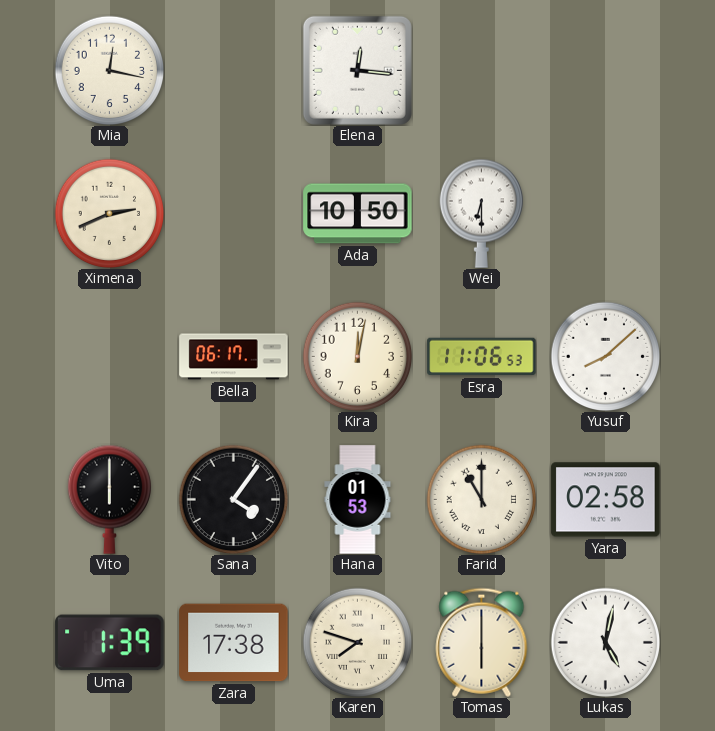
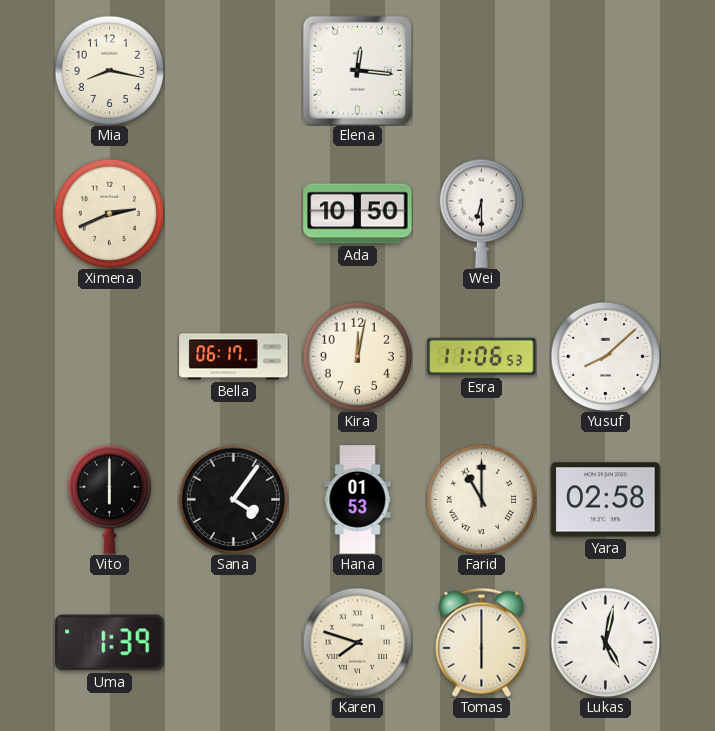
Mia: 12:17 -> 8:17
Zara: 17:38 -> none
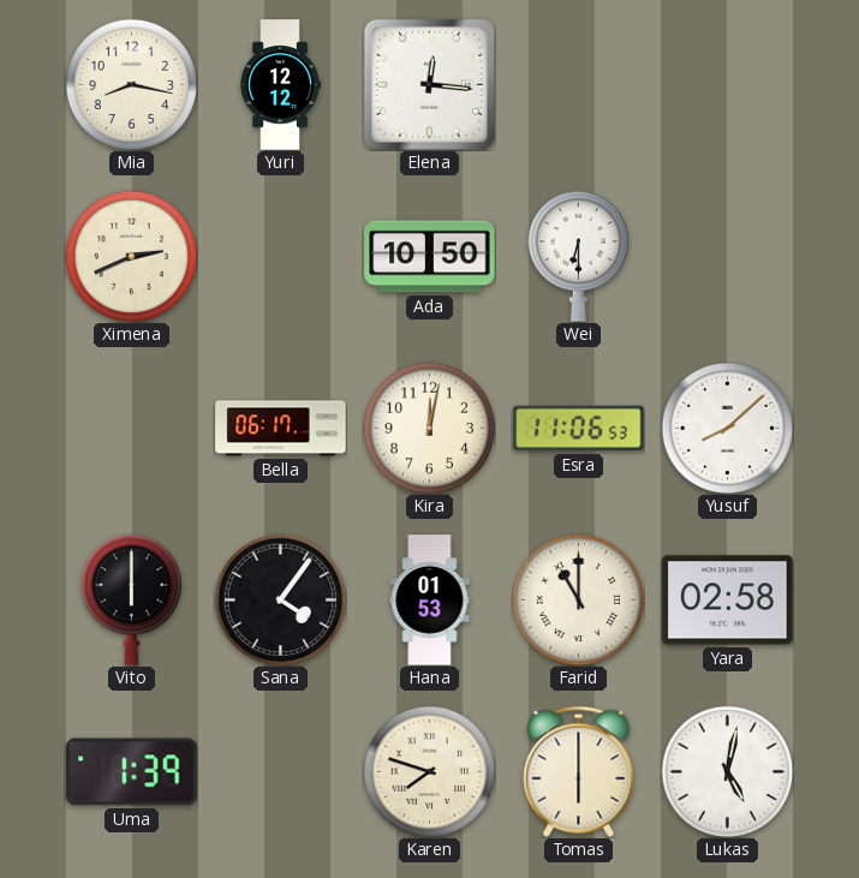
Yuri: none -> 12:12
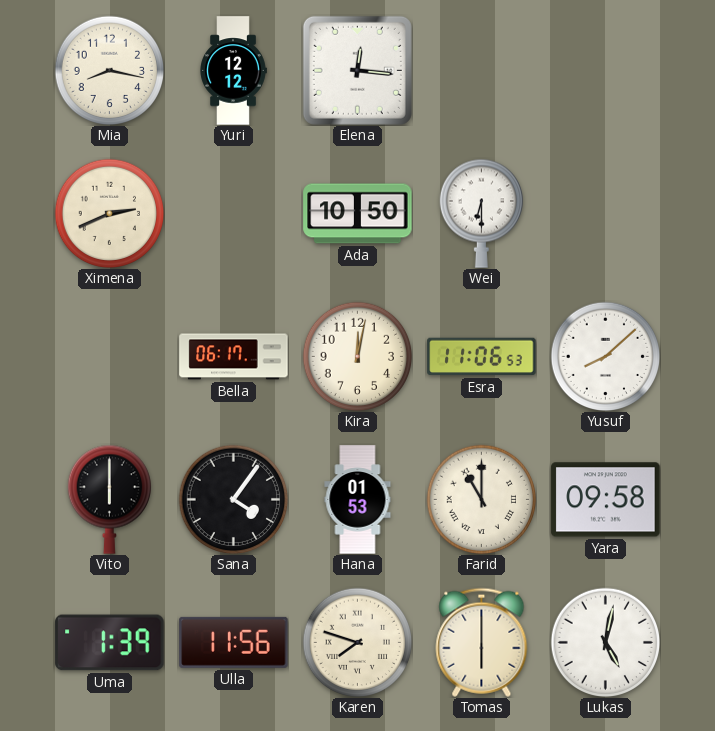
Yara: 02:58 -> 09:58
Ulla: none -> 11:56
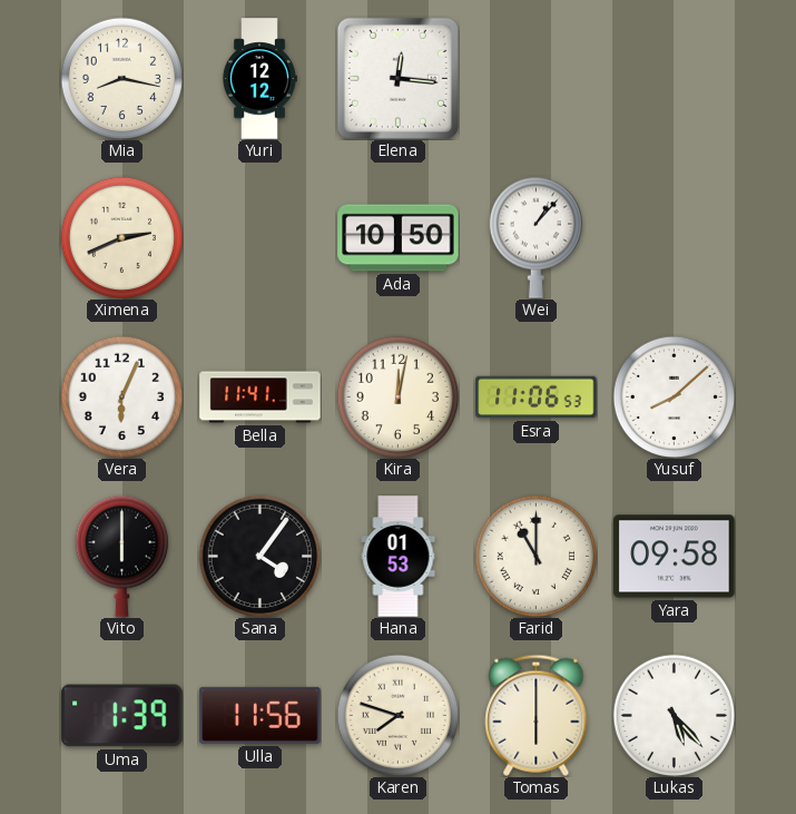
Wei: 6:30 -> 1:07
Vera: none -> 6:04
Bella: 06:17 -> 11:41
Lukas: 5:02 -> 5:23
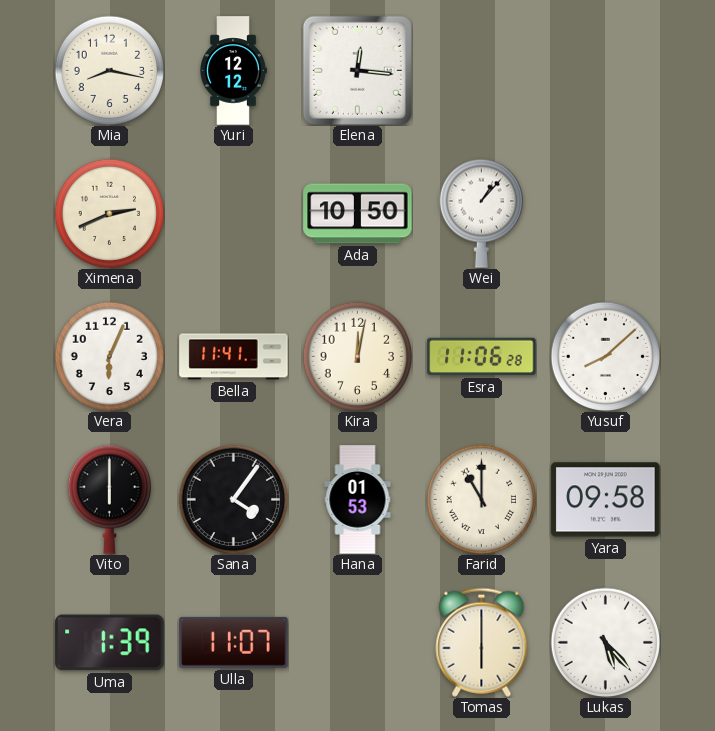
Esra: 11:06:53 -> 11:06:28
Ulla: 11:56 -> 11:07
Karen: 7:48 -> none
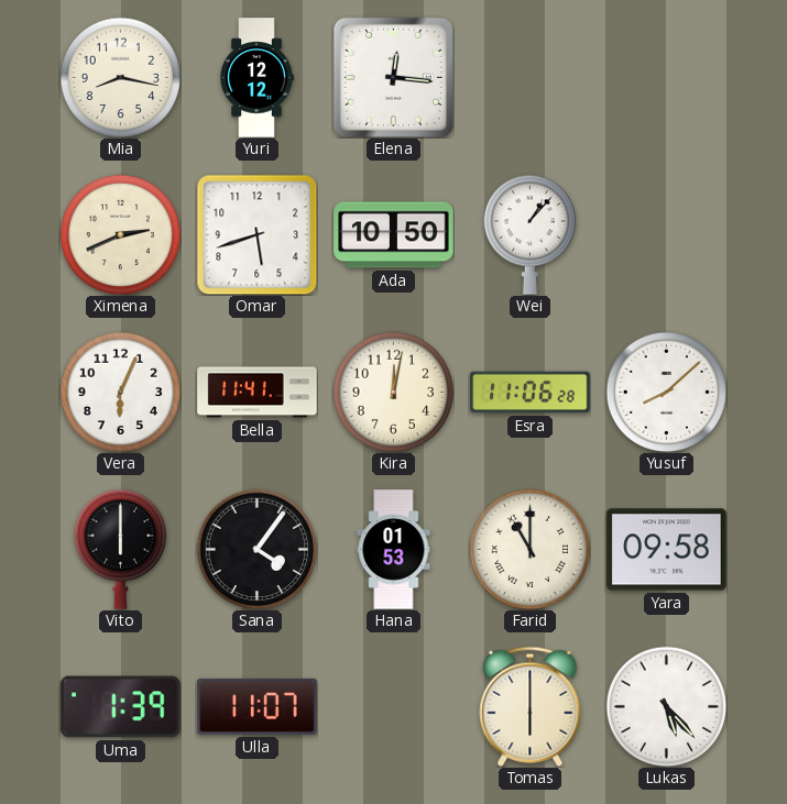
Omar: none -> 5:42
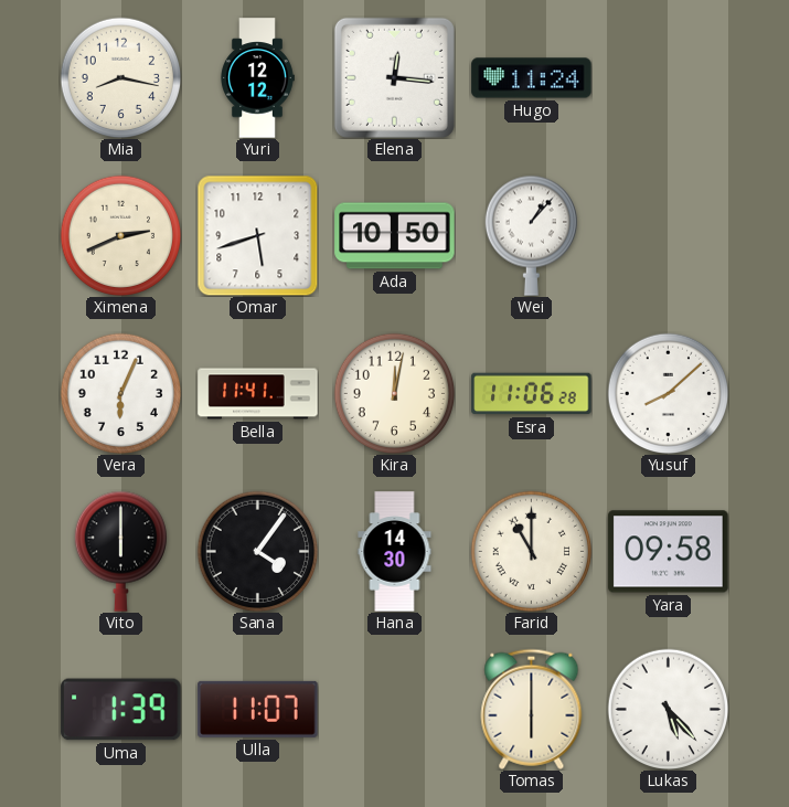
Hugo: none -> 11:24
Hana: 01:53 -> 14:30
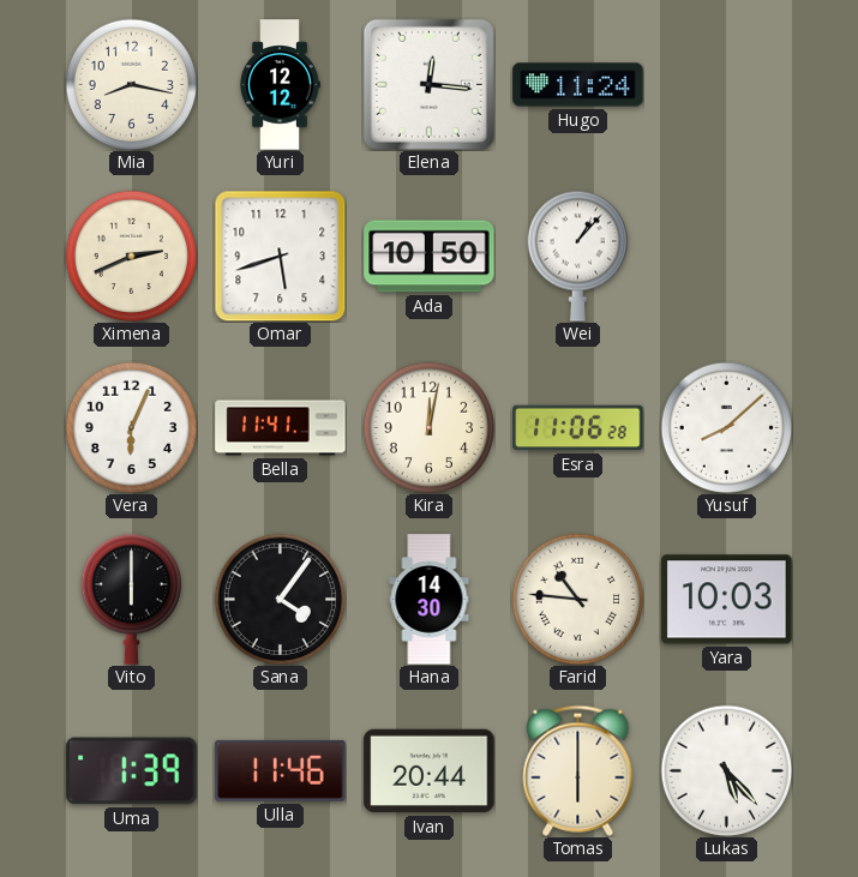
Farid: 11:00 -> 10:46
Yara: 09:58 -> 10:03
Ulla: 11:07 -> 11:46
Ivan: none -> 20:44
